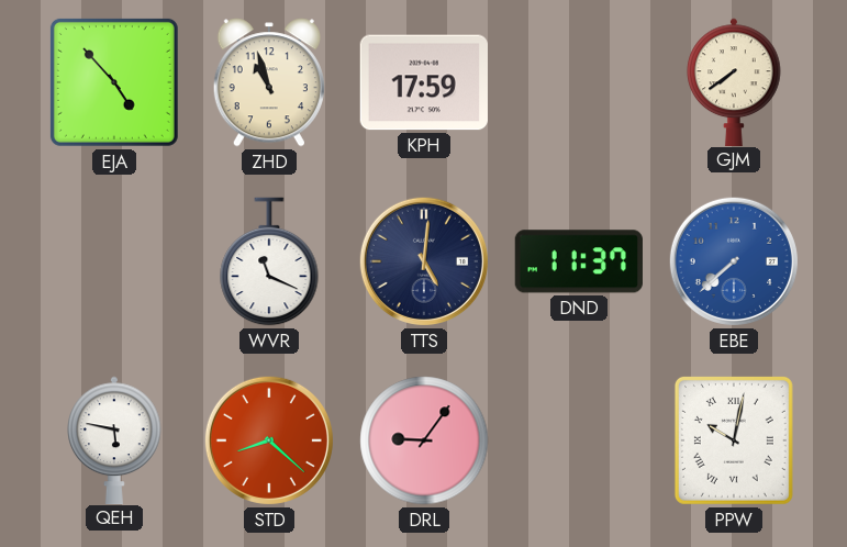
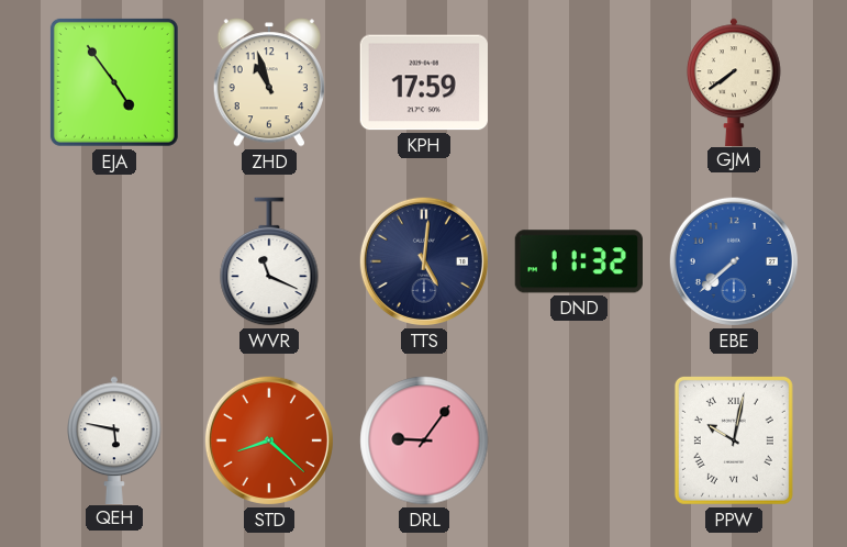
EJA: 4:53 -> 4:54
DND: 11:37 -> 11:32
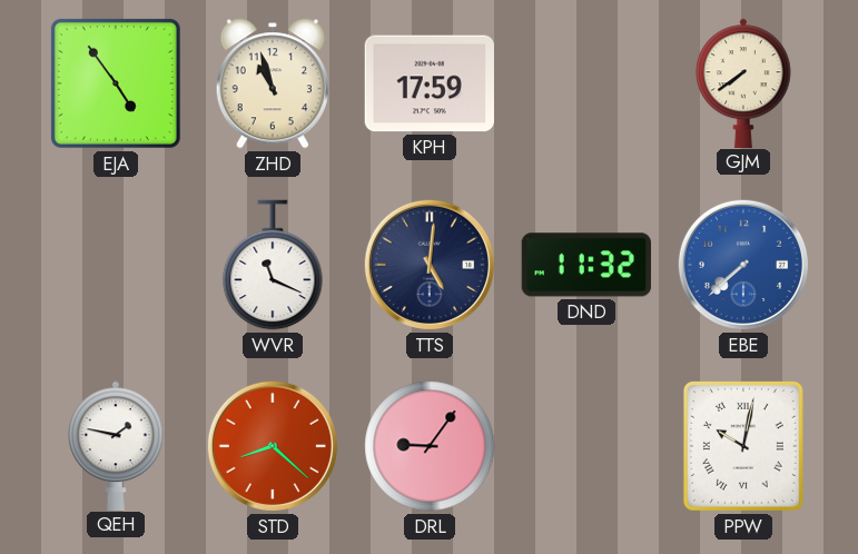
QEH: 5:47 -> 1:47
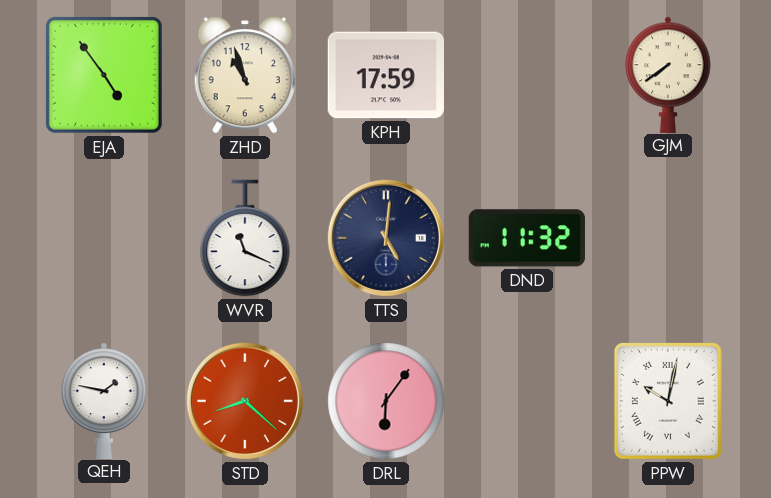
EBE: 7:38 -> none
DRL: 9:06 -> 6:06
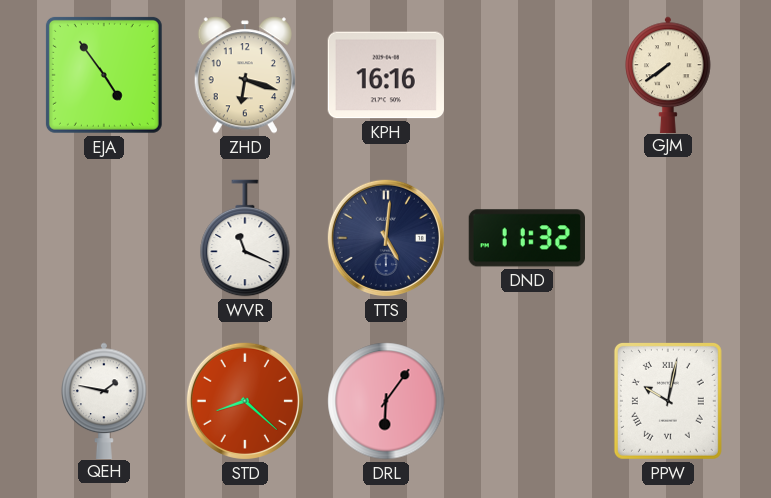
ZHD: 10:57 -> 6:18
KPH: 17:59 -> 16:16
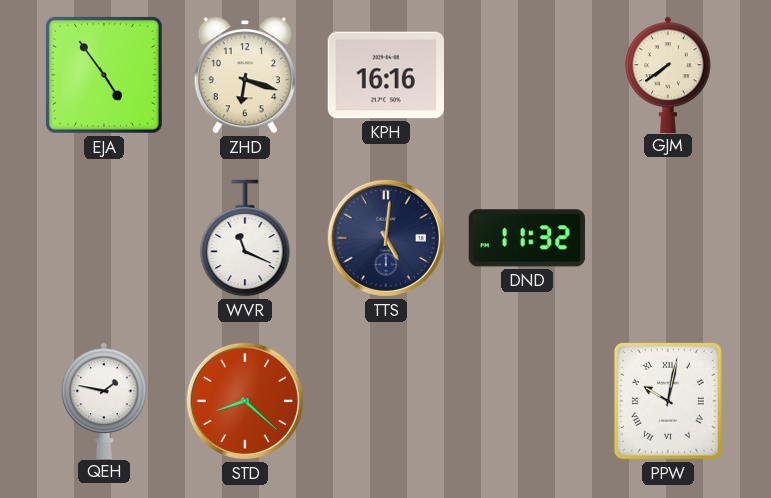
DRL: 6:06 -> none
